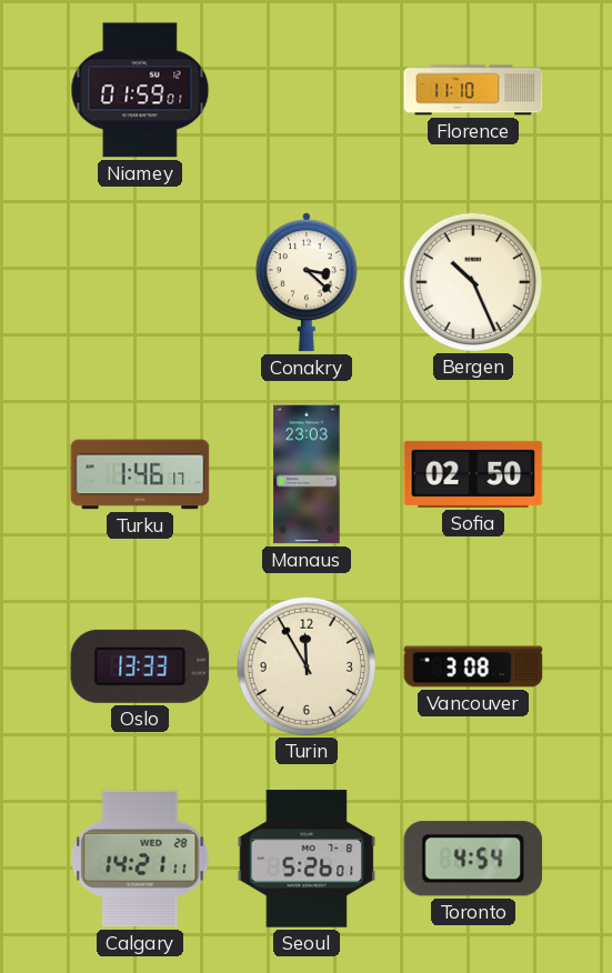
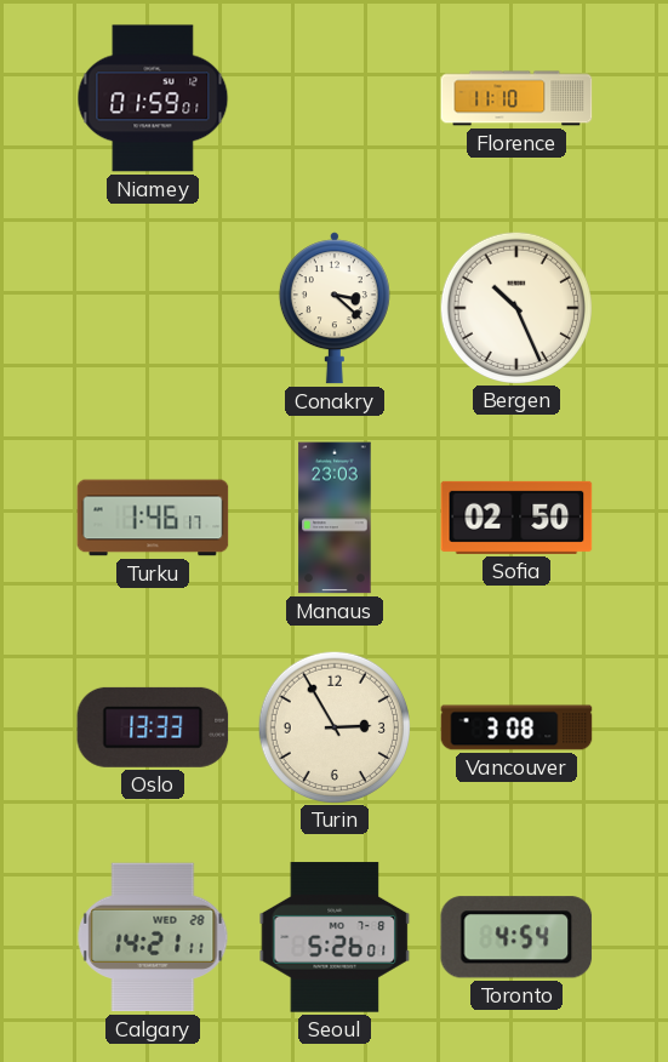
Turin: 11:55 -> 2:55
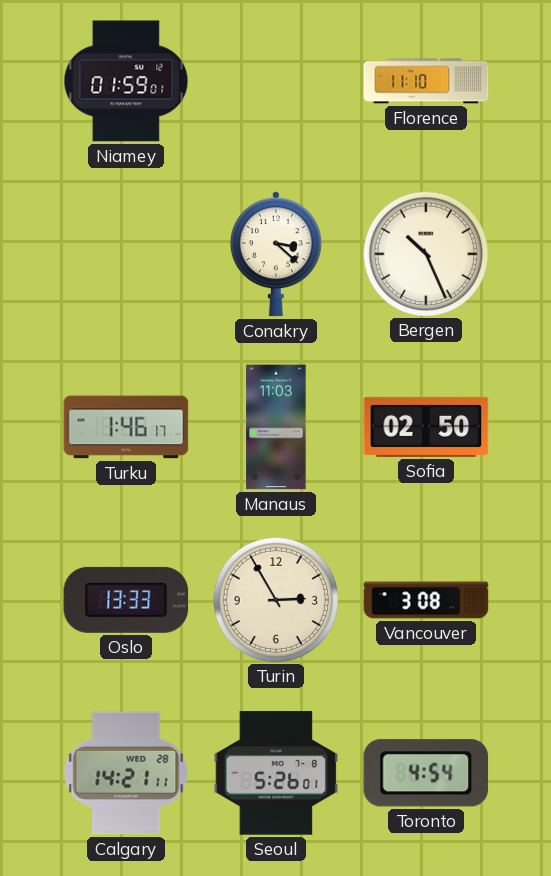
Manaus: 23:03 -> 11:03
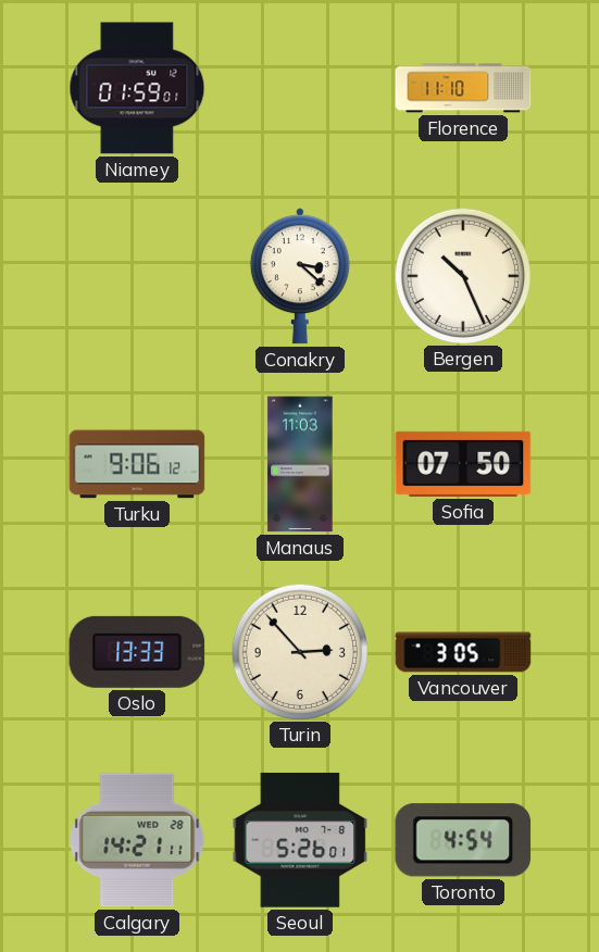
Turku: 1:46 -> 9:06
Sofia: 02:50 -> 07:50
Turin: 2:55 -> 2:53
Vancouver: 3:08 -> 3:05
